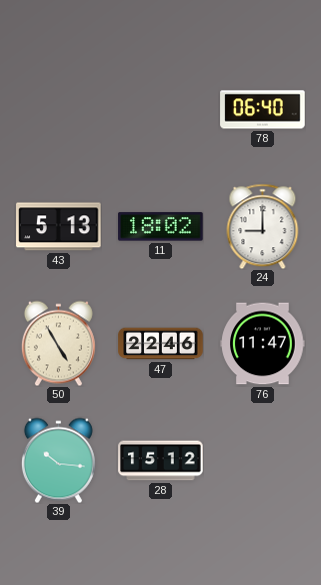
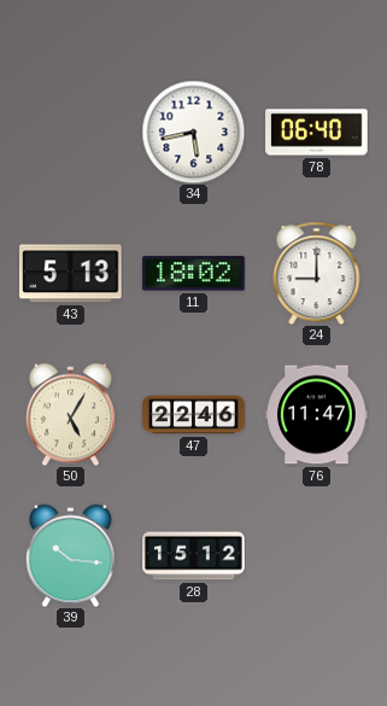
34: none -> 5:43
50: 4:55 -> 5:05
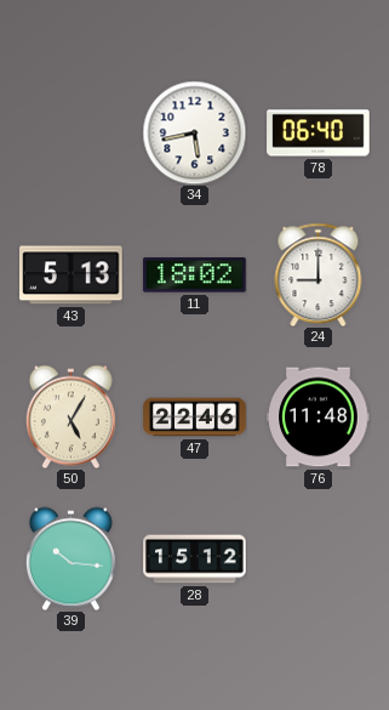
76: 11:47 -> 11:48
